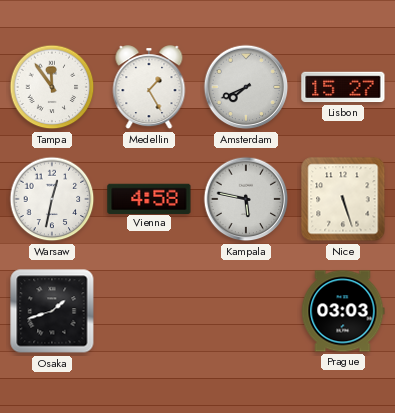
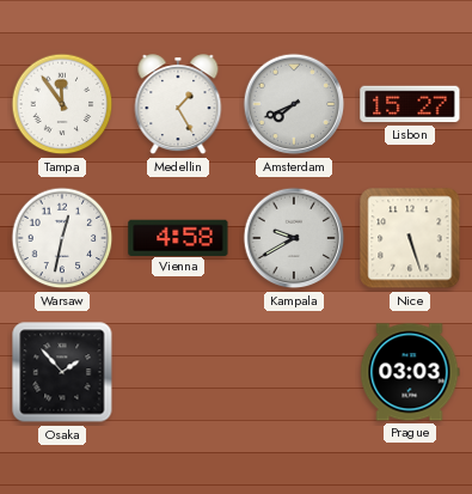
Kampala: 5:47 -> 9:40
Osaka: 1:42 -> 1:53
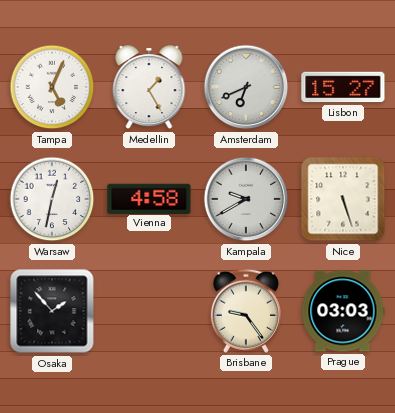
Tampa: 11:54 -> 5:04
Amsterdam: 7:41 -> 6:41
Brisbane: none -> 9:24
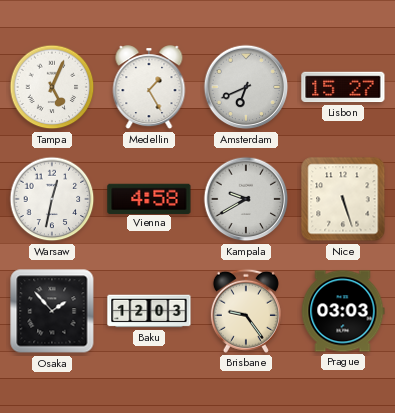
Baku: none -> 12:03
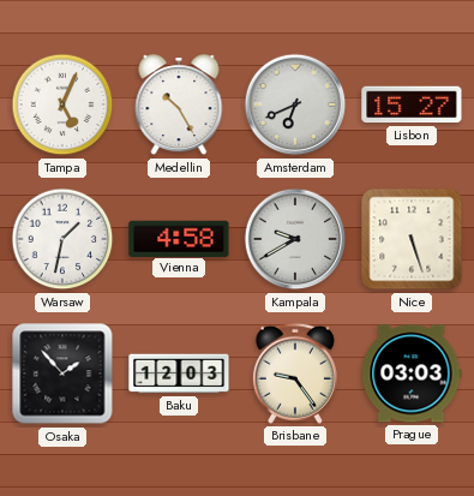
Medellin: 1:25 -> 10:25
Warsaw: 12:32 -> 1:32
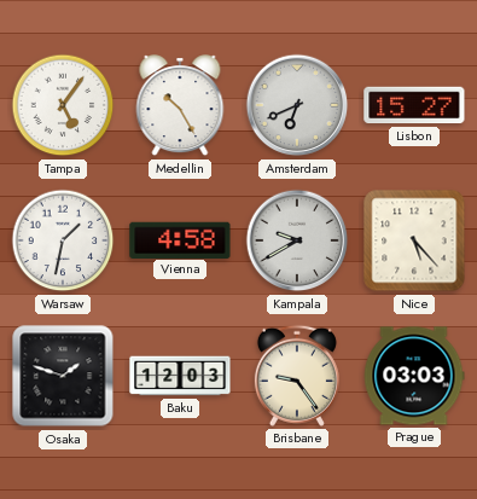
Tampa: 5:04 -> 5:06
Nice: 5:27 -> 5:23
Osaka: 1:53 -> 1:48
